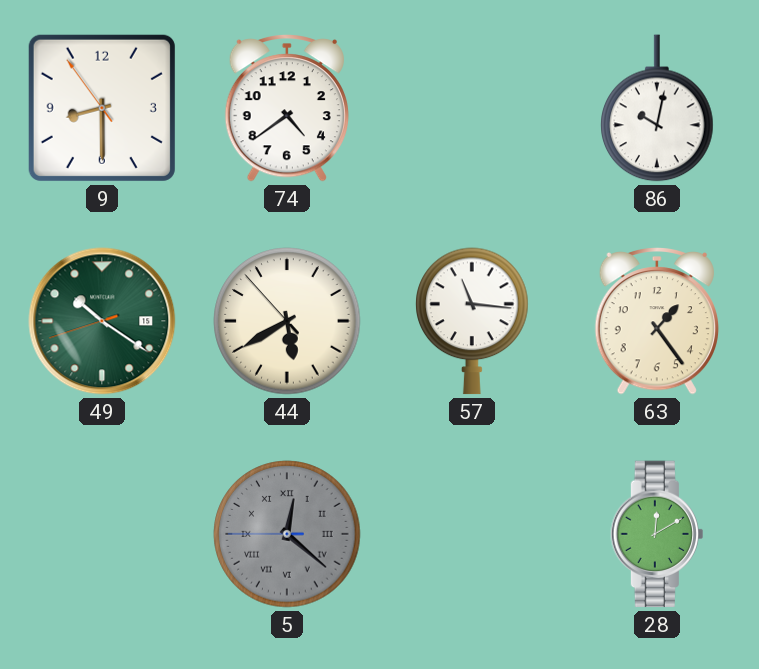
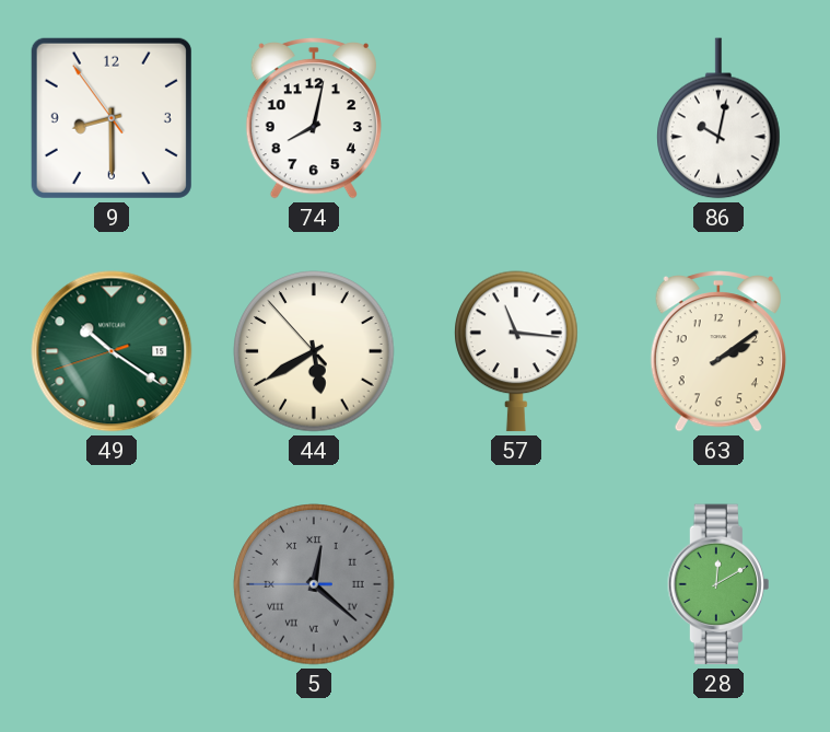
74: 4:39 -> 8:02
63: 1:24 -> 2:09
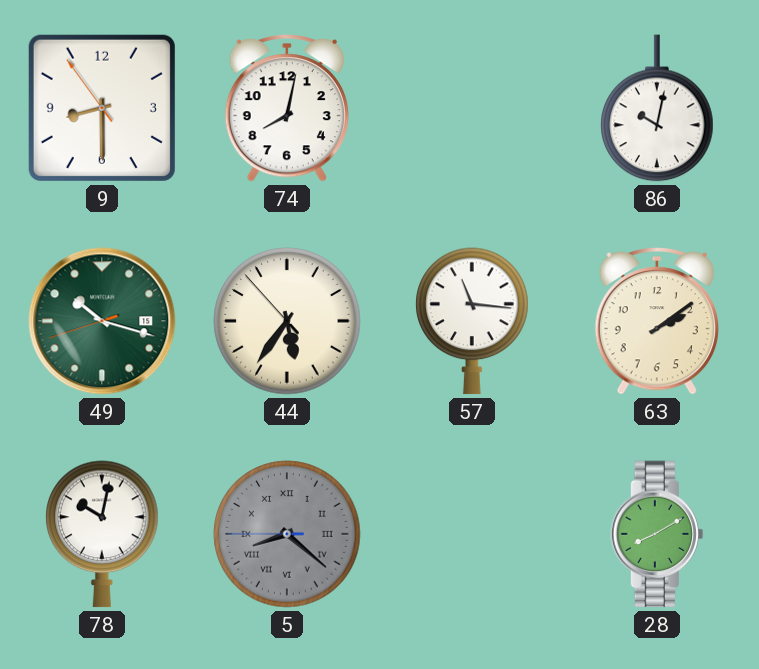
49: 10:20 -> 10:17
44: 5:39 -> 5:35
78: none -> 10:02
5: 12:21 -> 8:21
28: 12:10 -> 8:10
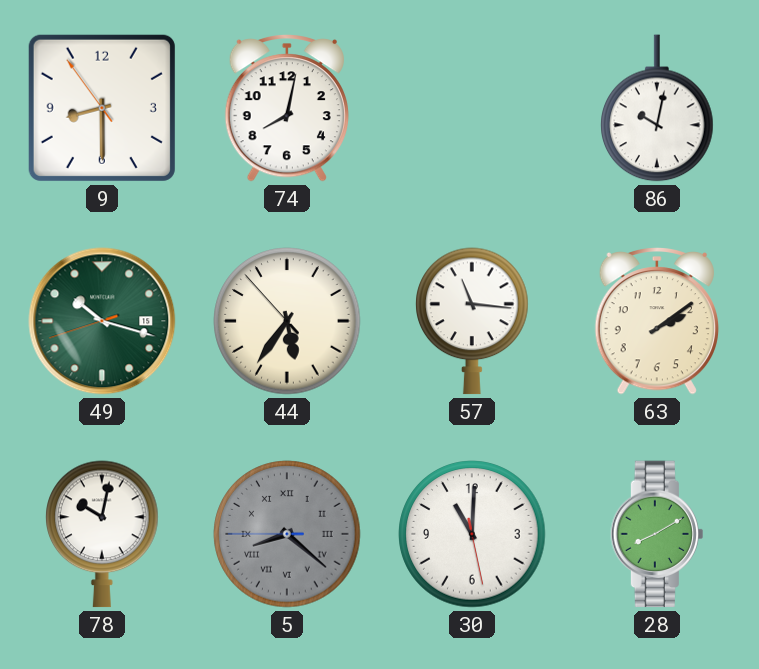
30: none -> 11:00
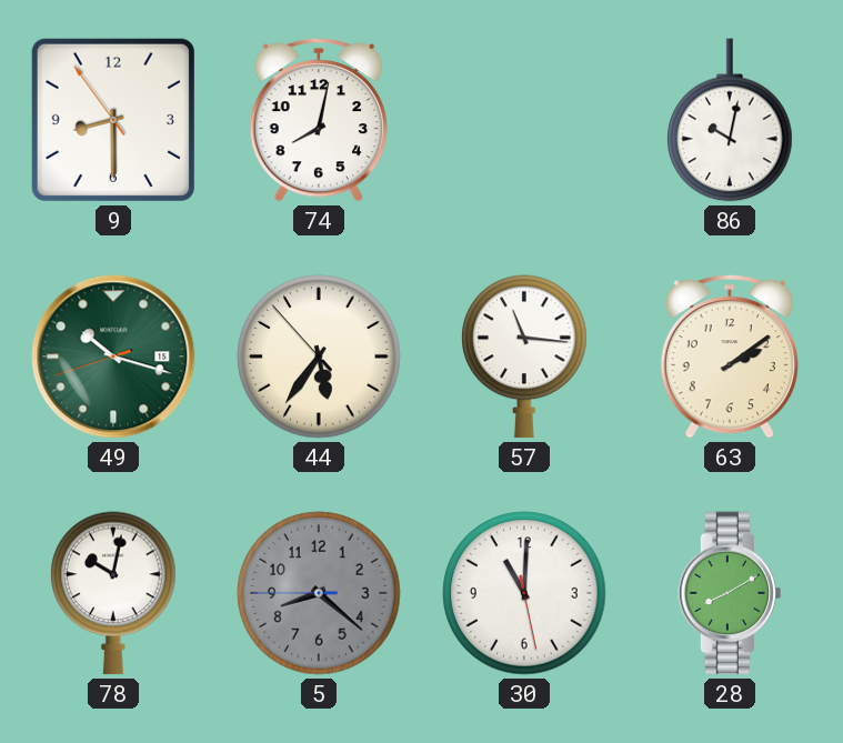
5 numerals: Roman -> Arabic
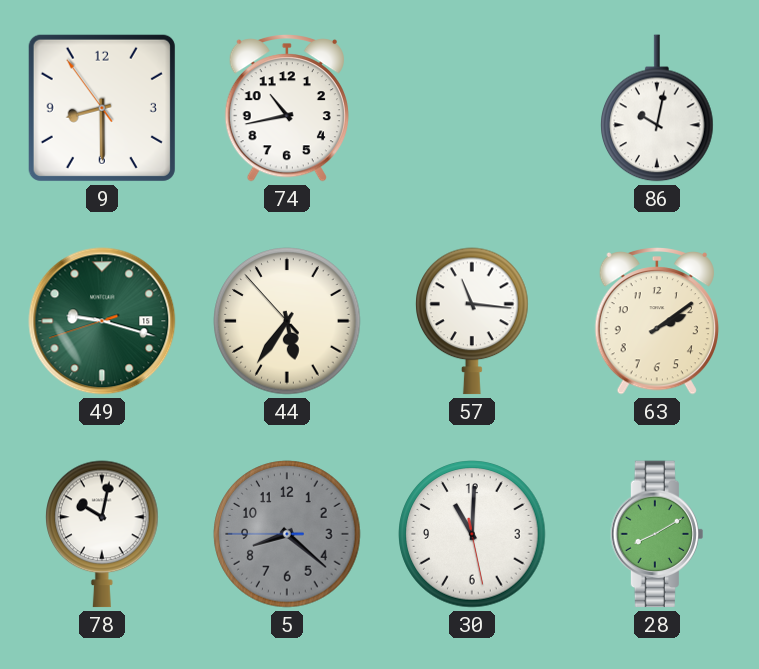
74: 8:02 -> 10:43
49: 10:17 -> 9:17
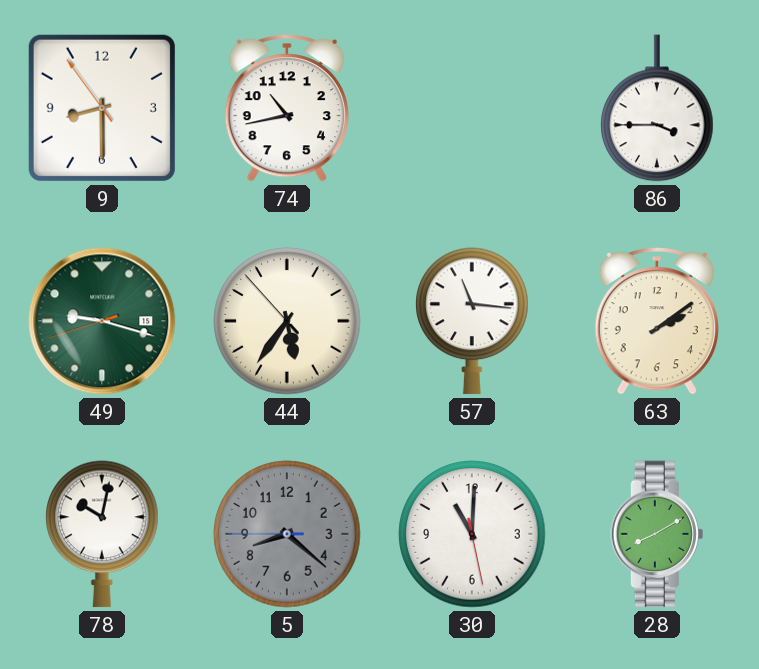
86: 10:02 -> 3:45
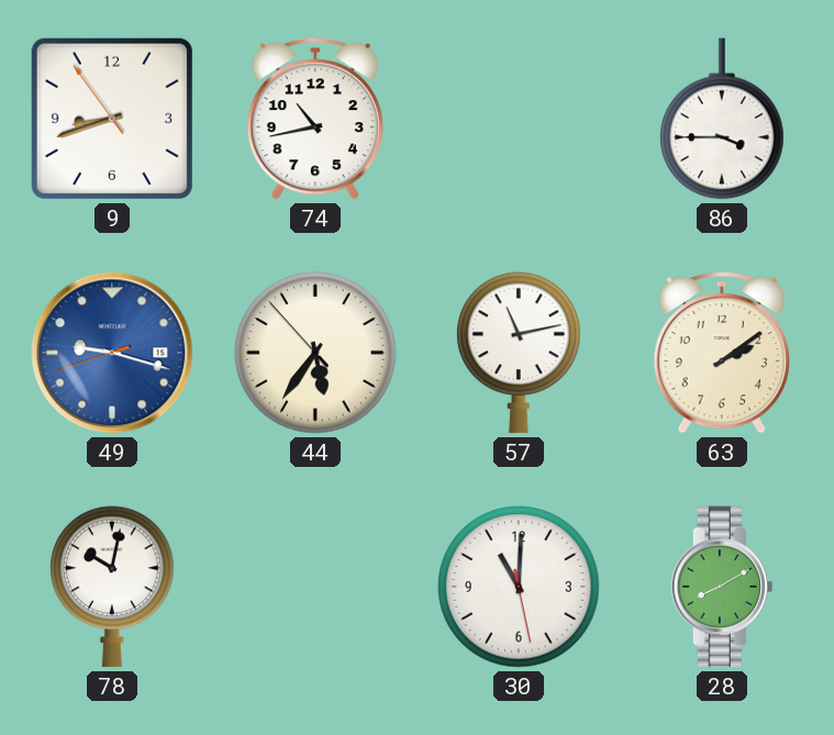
9: 8:29 -> 8:41
49 dial: green -> blue
57: 11:16 -> 11:13
5: 8:21 -> none
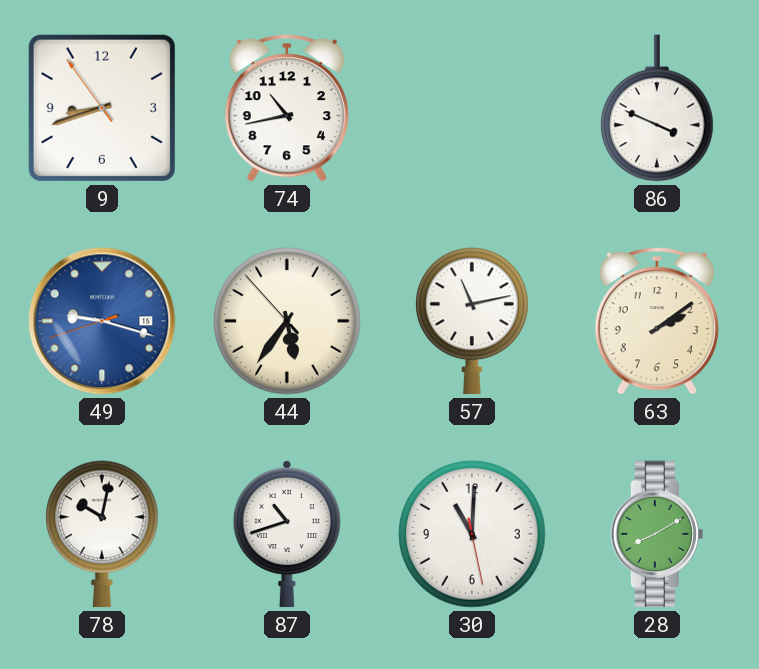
86: 3:45 -> 3:49
87: none -> 10:42
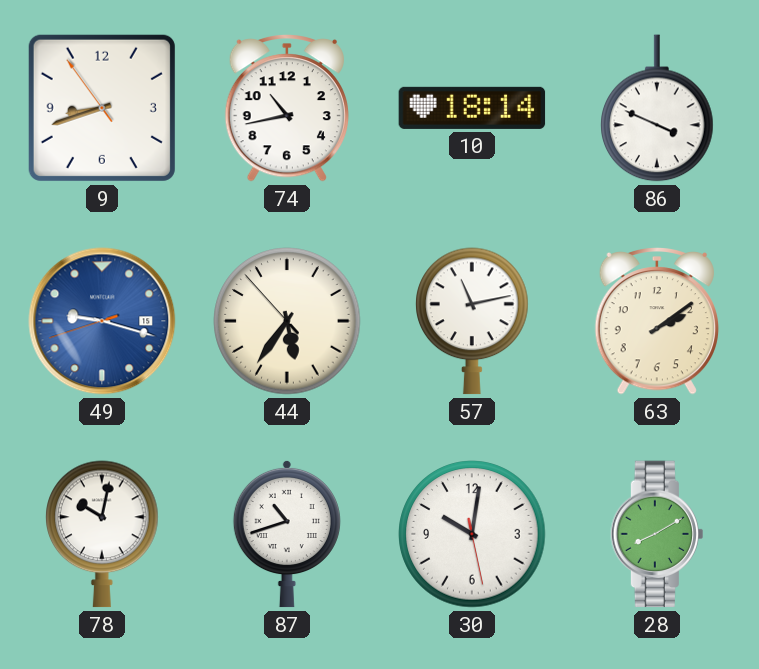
10: none -> 18:14
30: 11:00 -> 10:01
